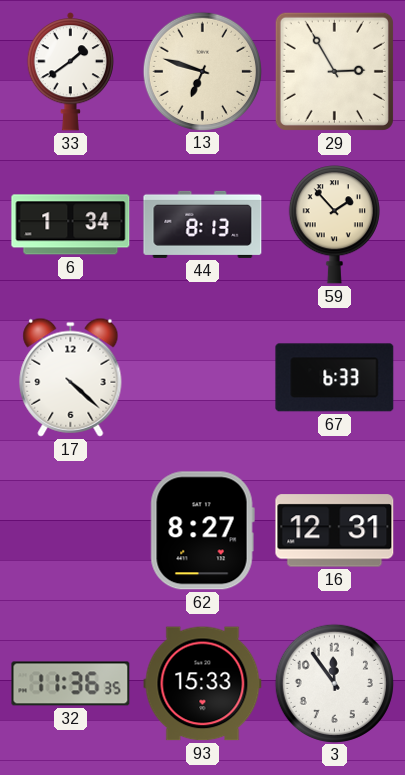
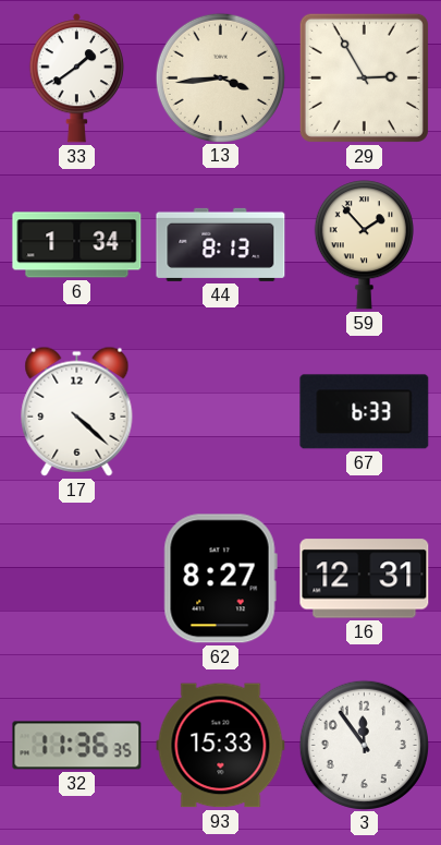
13: 6:48 -> 3:44
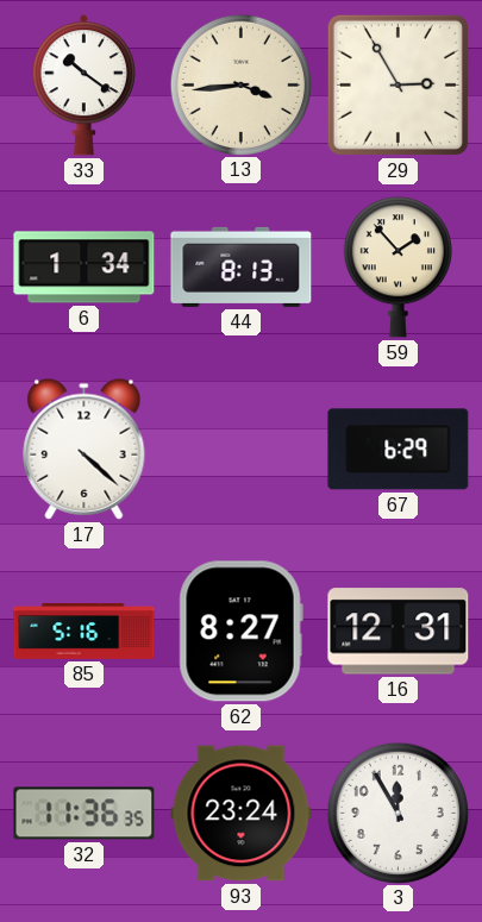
33: 1:39 -> 10:21
67: 6:33 -> 6:29
85: none -> 5:16
93: 15:33 -> 23:24
3: 11:54 -> 11:55
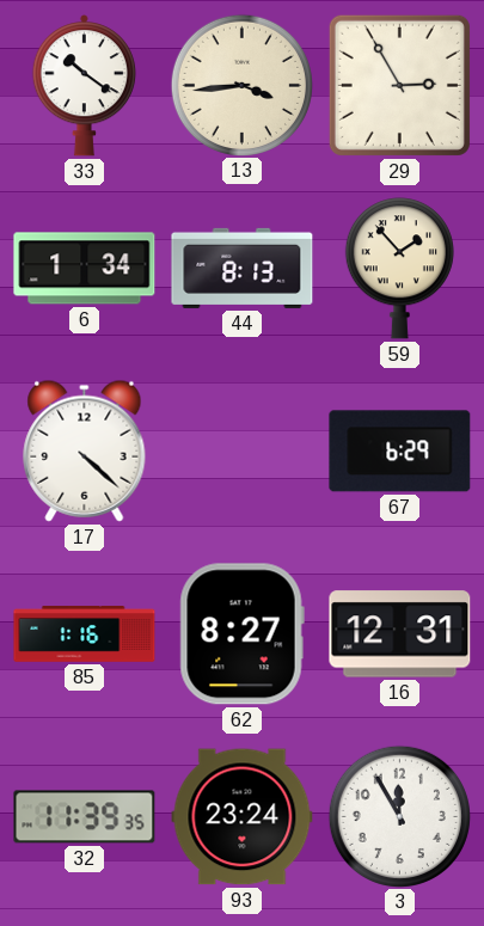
85: 5:16 -> 1:16
32: 11:36 -> 11:39
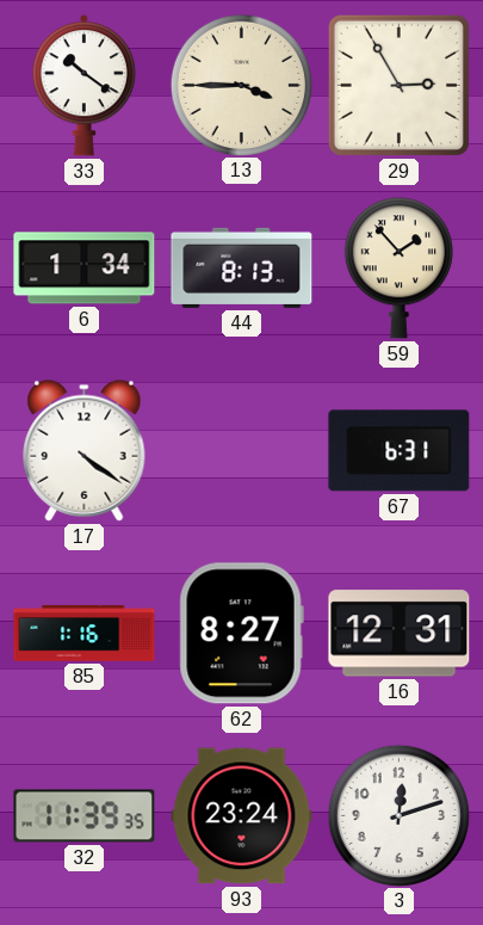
13: 3:44 -> 3:45
17: 4:22 -> 4:21
67: 6:29 -> 6:31
3: 11:55 -> 12:12
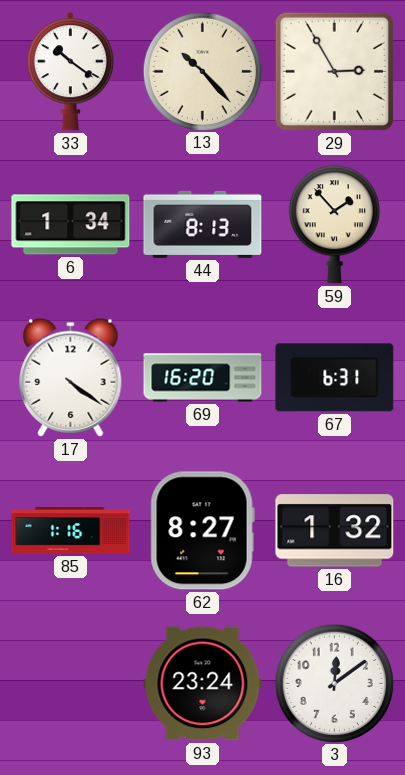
13: 3:45 -> 10:23
69: none -> 16:20
16: 12:31 -> 1:32
32: 11:39 -> none
3: 12:12 -> 12:09
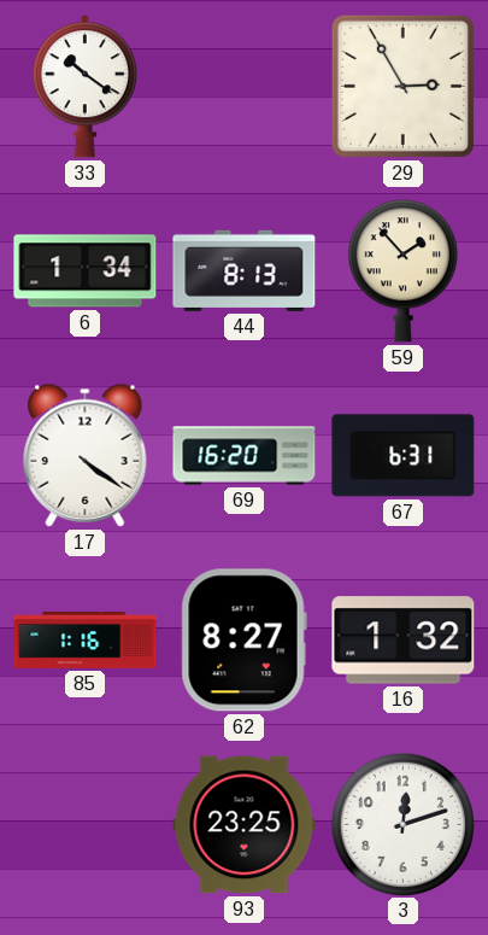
13: 10:23 -> none
93: 23:24 -> 23:25
3: 12:09 -> 12:12
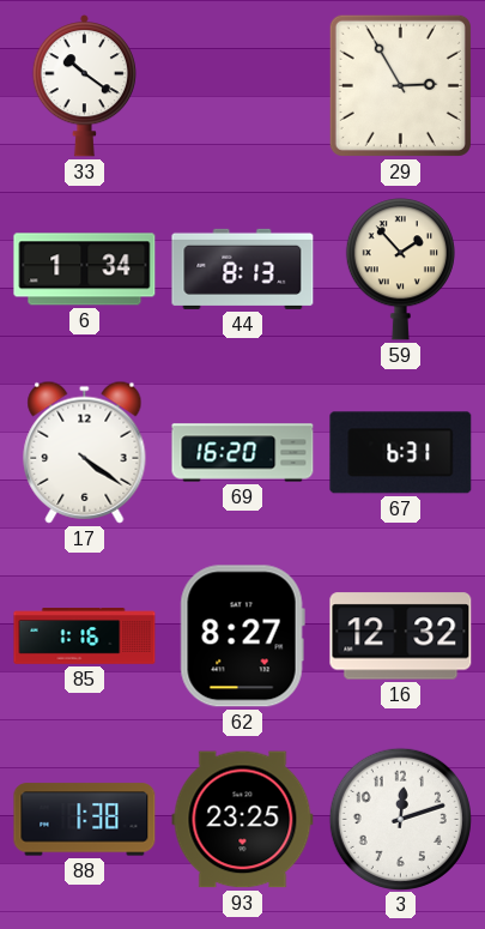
16: 1:32 -> 12:32
88: none -> 1:38
